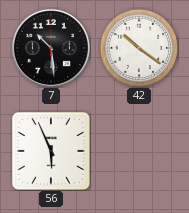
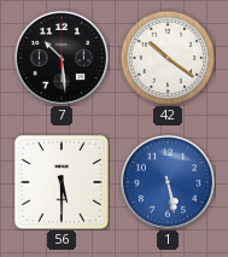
56: 5:56 -> 5:30
1: none -> 5:28
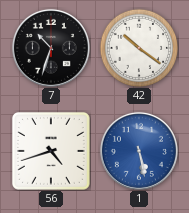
7: 10:29 -> 10:33
56: 5:30 -> 4:42
